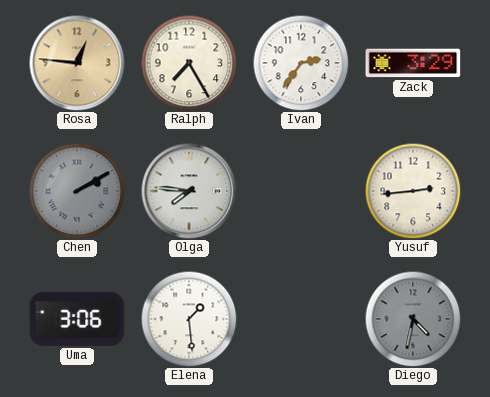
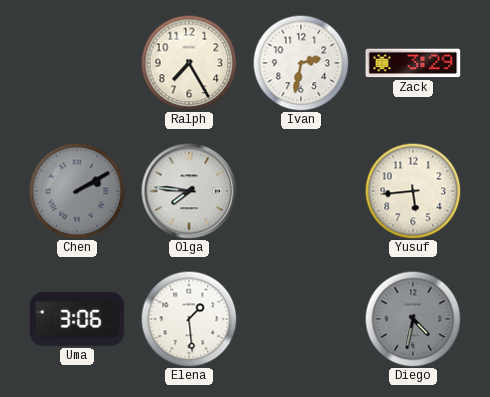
Rosa: 12:46 -> none
Ivan: 2:36 -> 2:32
Yusuf: 2:44 -> 5:44
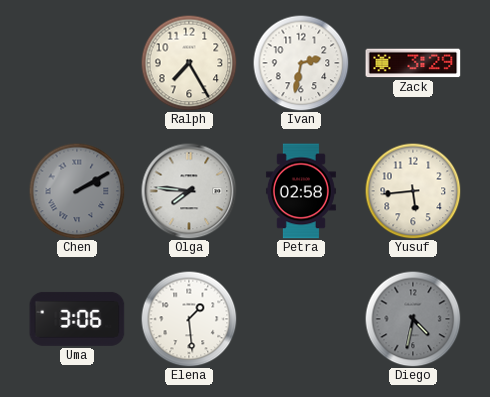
Petra: none -> 02:58
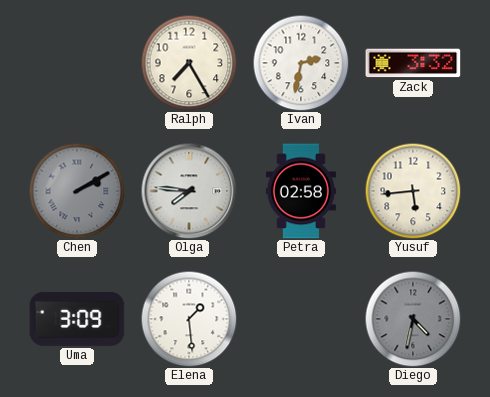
Zack: 3:29 -> 3:32
Uma: 3:06 -> 3:09
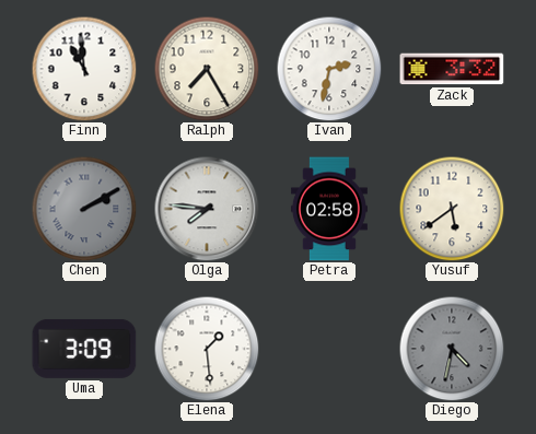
Finn: none -> 10:59
Yusuf: 5:44 -> 5:39
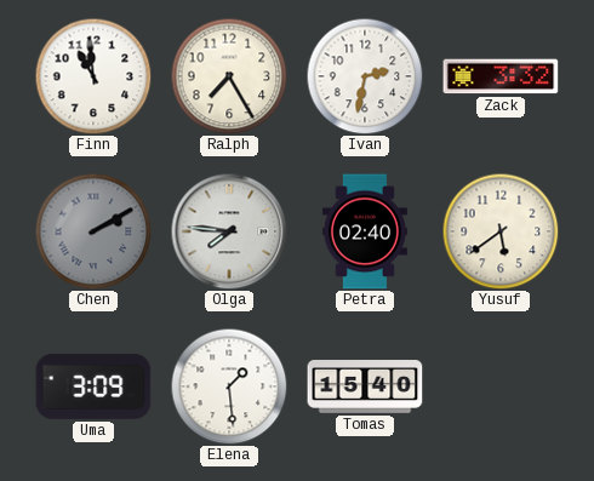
Petra: 02:58 -> 02:40
Tomas: none -> 15:40
Diego: 4:32 -> none
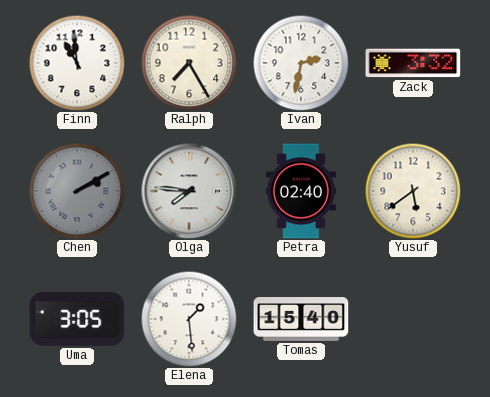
Uma: 3:09 -> 3:05
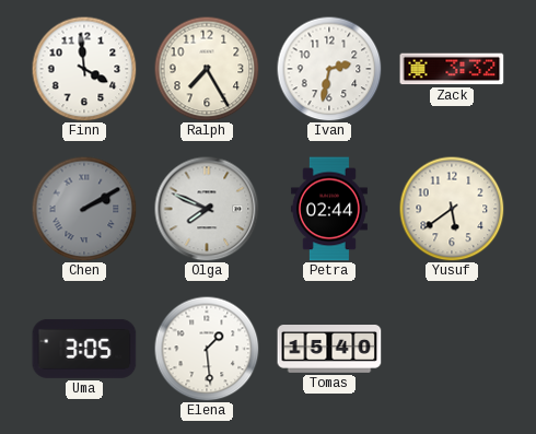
Finn: 10:59 -> 3:59
Olga: 7:46 -> 7:49
Petra: 02:40 -> 02:44
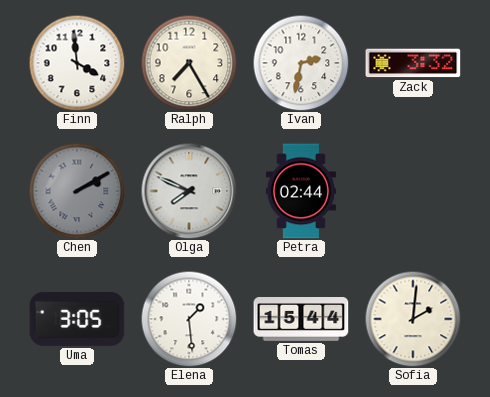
Yusuf: 5:39 -> none
Tomas: 15:40 -> 15:44
Sofia: none -> 2:01
